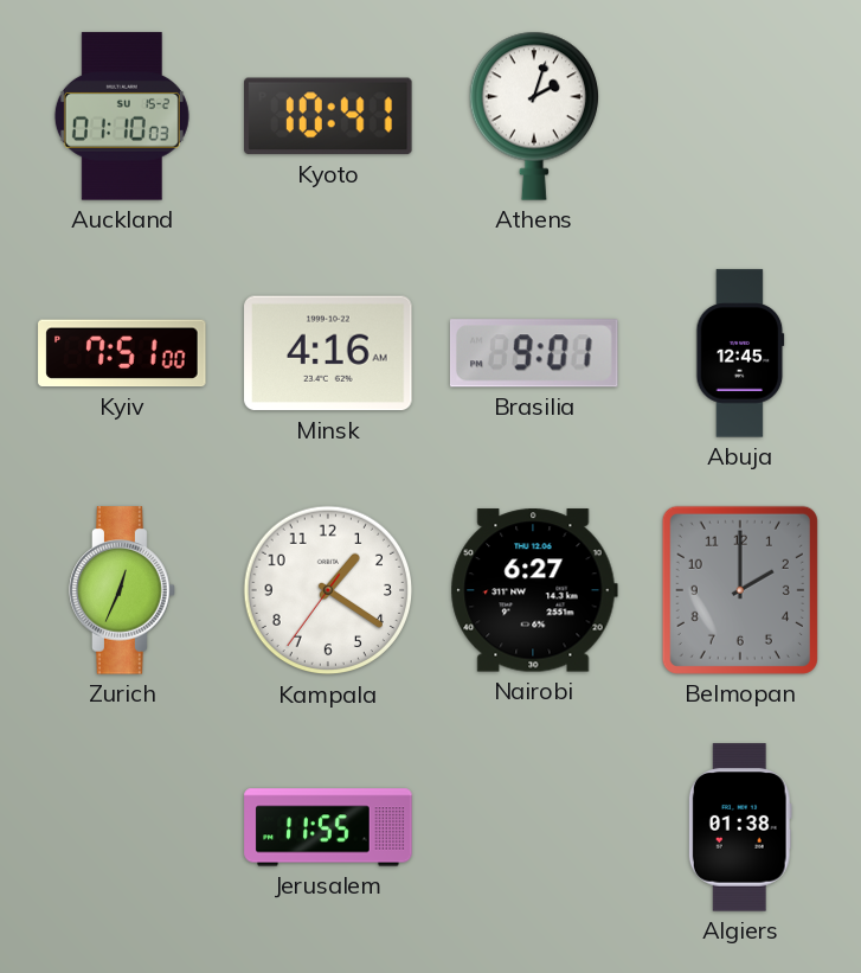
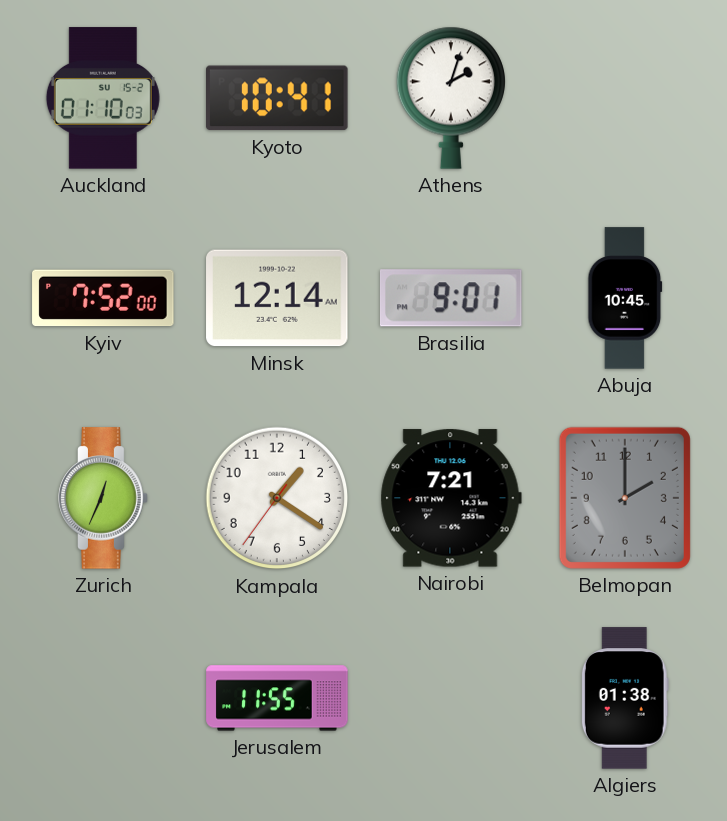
Kyiv: 7:51 -> 7:52
Minsk: 4:16 -> 12:14
Abuja: 12:45 -> 10:45
Nairobi: 6:27 -> 7:21
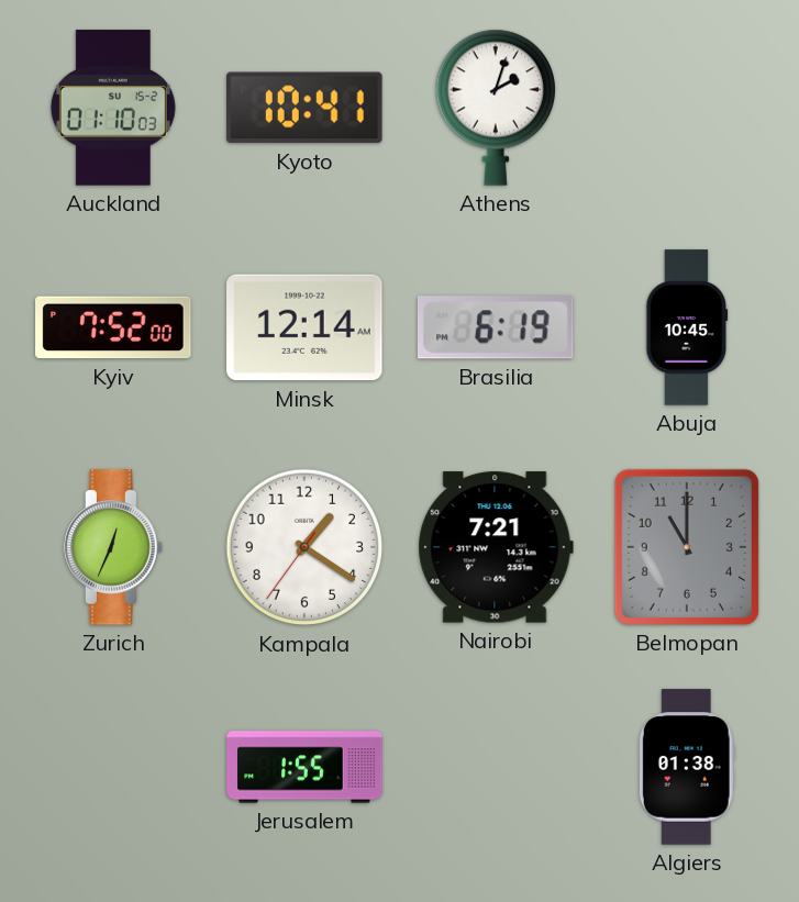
Brasilia: 9:01 -> 6:19
Belmopan: 2:00 -> 11:00
Jerusalem: 11:55 -> 1:55
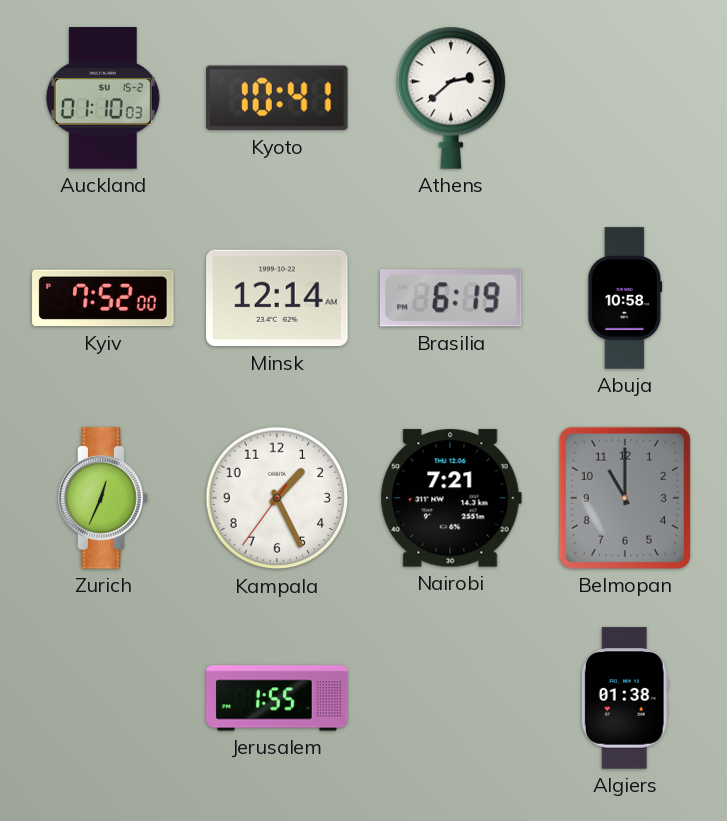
Athens: 2:03 -> 2:38
Abuja: 10:45 -> 10:58
Kampala: 1:20 -> 1:25
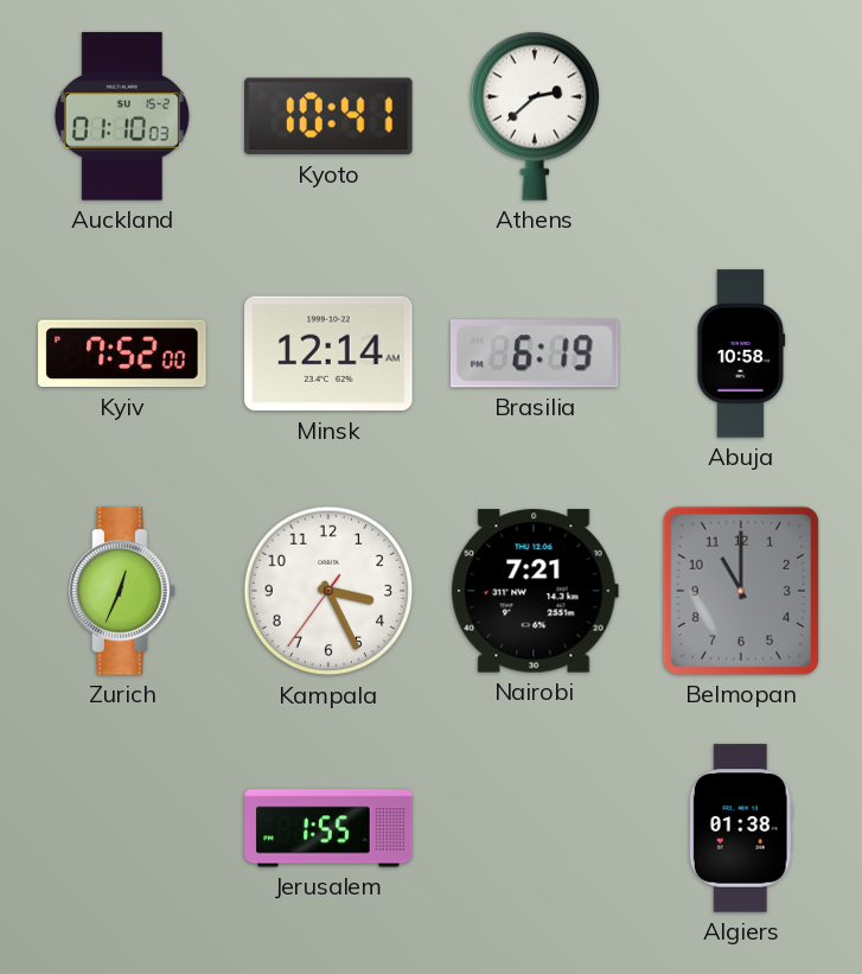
Kampala: 1:25 -> 3:25
